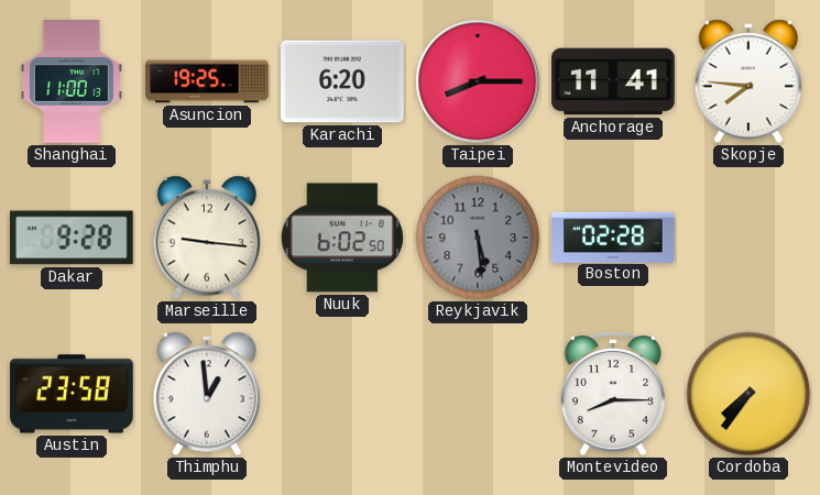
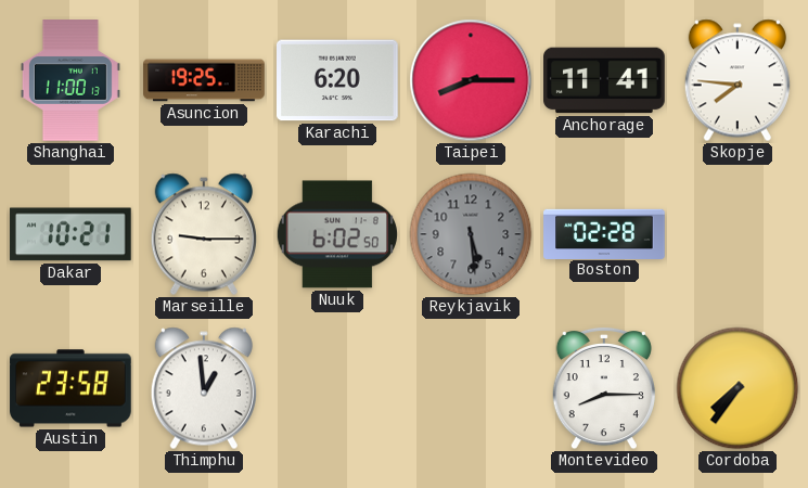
Dakar: 9:28 -> 10:21
Marseille: 9:16 -> 9:15
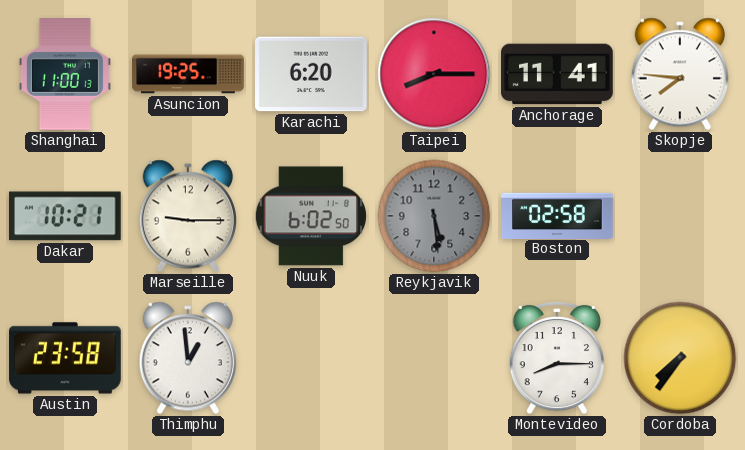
Boston: 02:28 -> 02:58
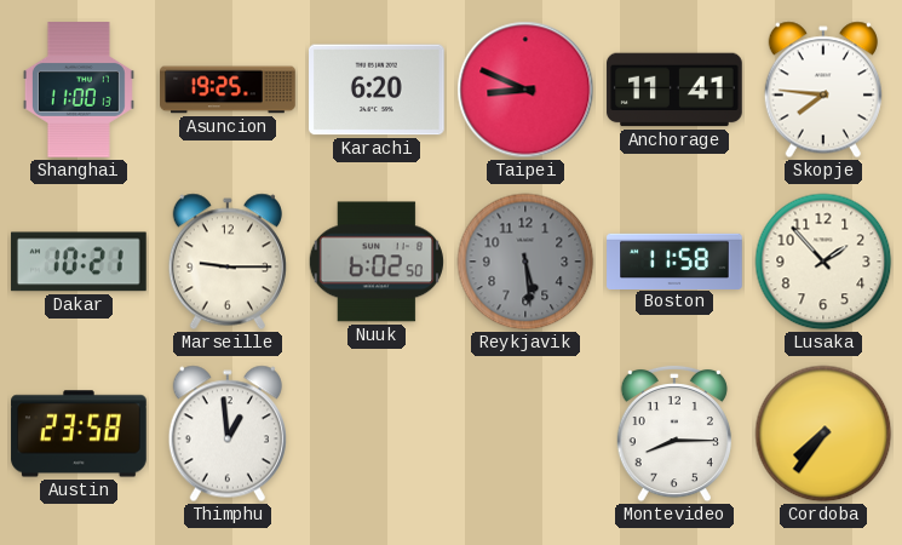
Taipei: 8:15 -> 8:49
Boston: 02:58 -> 11:58
Lusaka: none -> 1:53
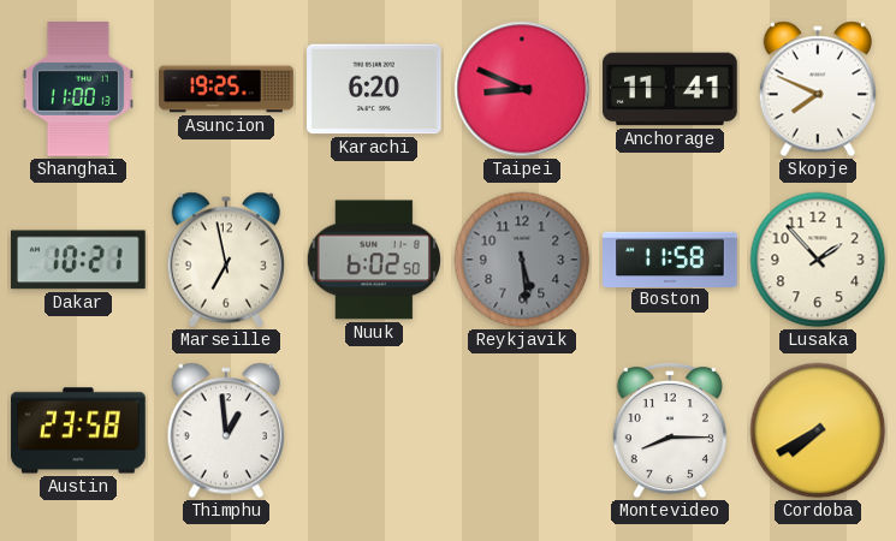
Skopje: 7:46 -> 7:49
Marseille: 9:15 -> 6:58
Cordoba: 7:36 -> 7:40
